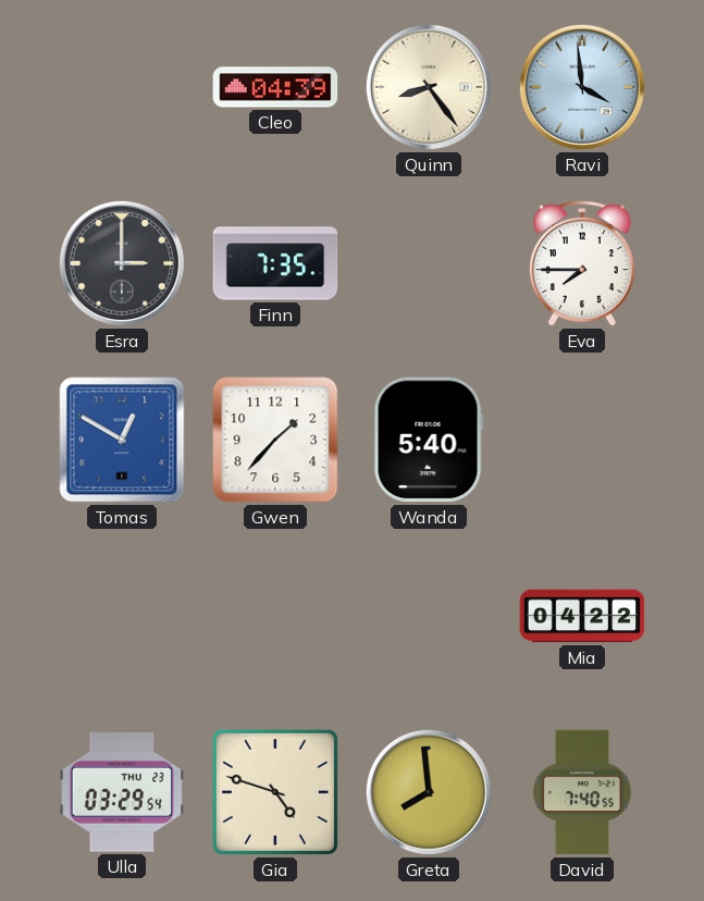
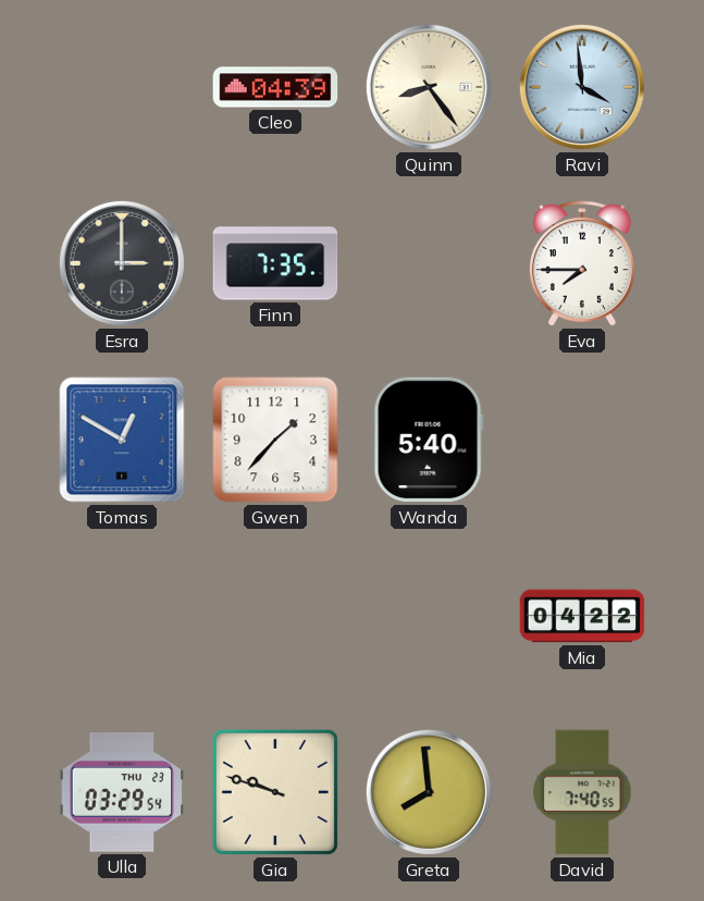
Gia: 4:48 -> 9:48
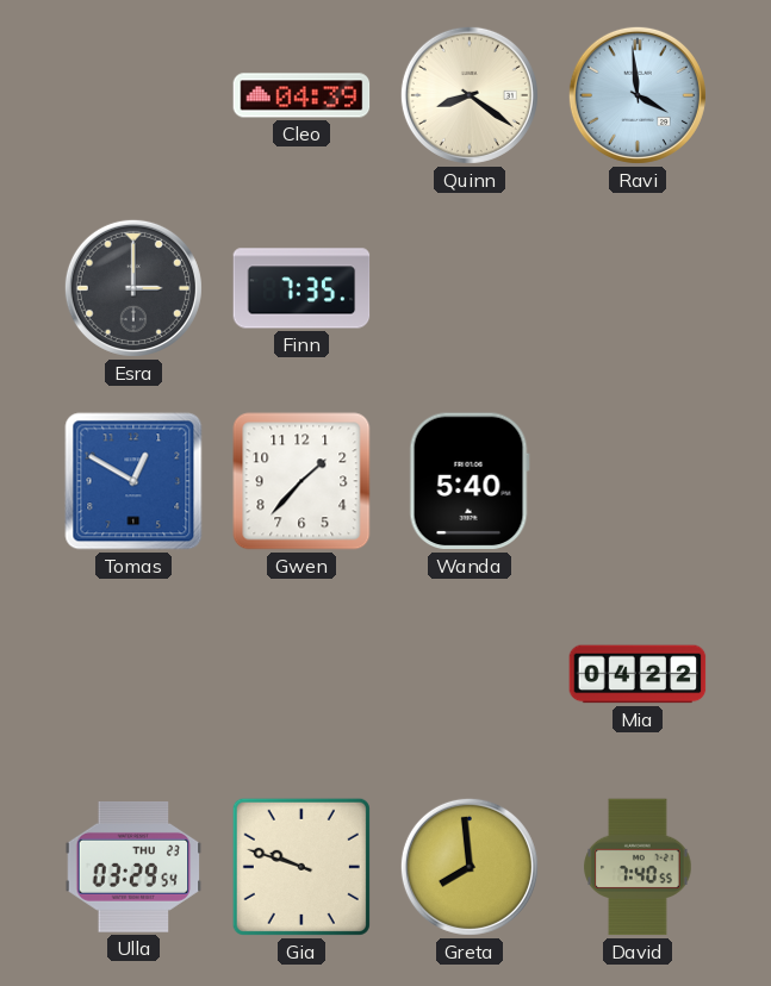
Quinn: 8:24 -> 8:21
Eva: 7:45 -> none
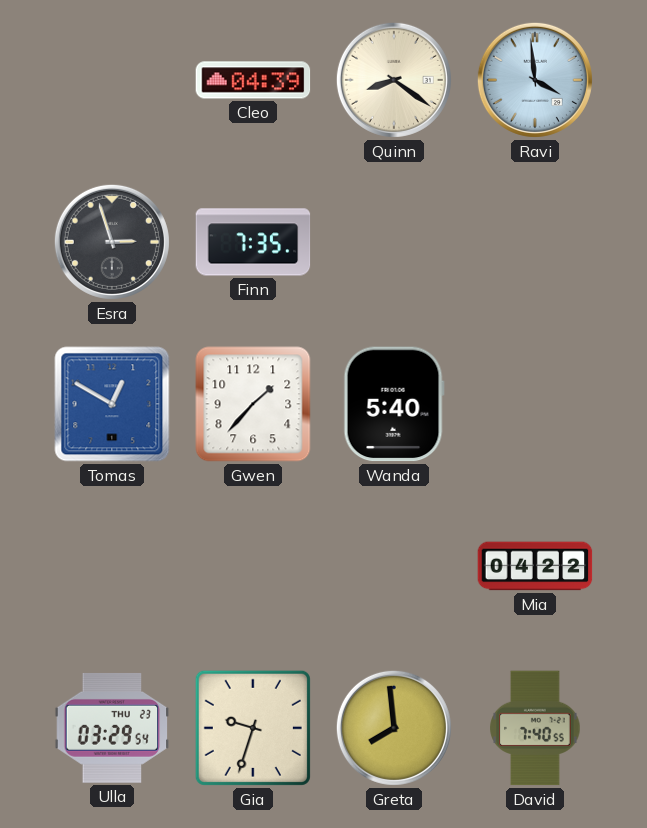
Esra: 3:00 -> 2:57
Gia: 9:48 -> 9:33
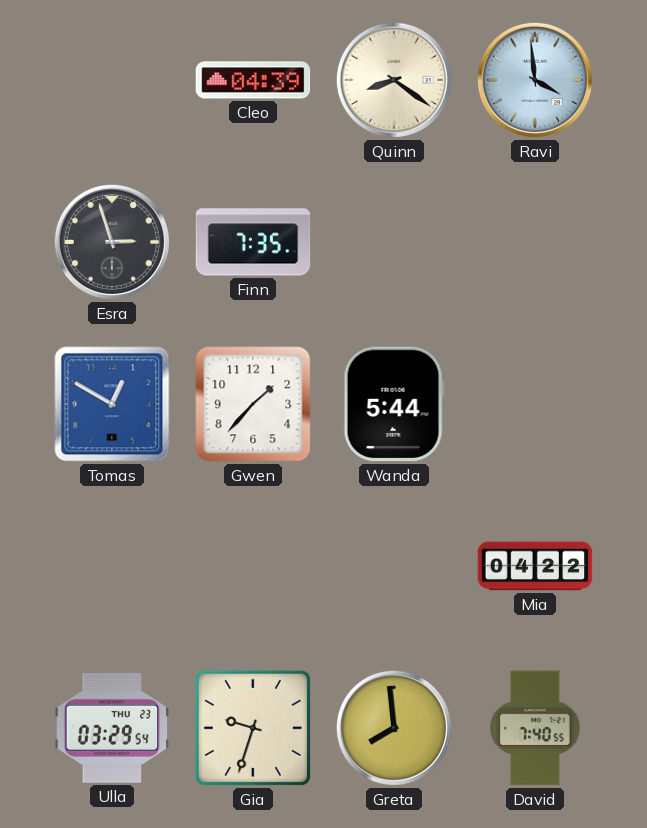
Wanda: 5:40 -> 5:44
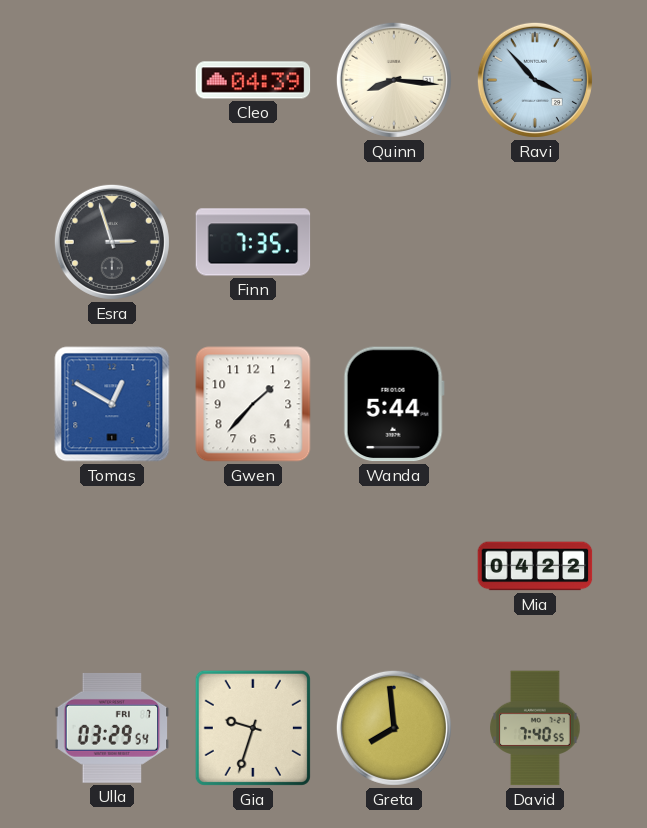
Quinn: 8:21 -> 8:16
Ravi: 3:59 -> 3:53
Ulla date: THU 23 -> FRI 7
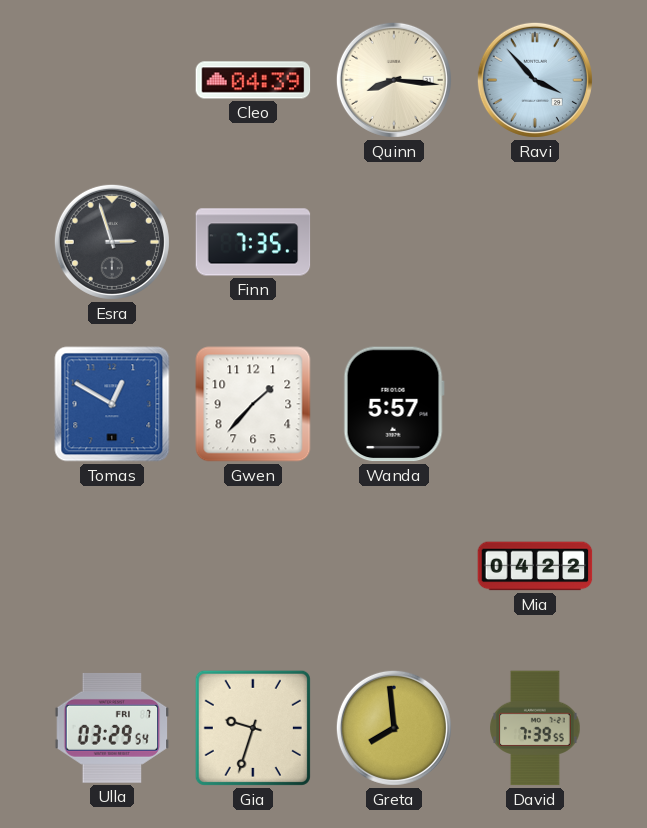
Wanda: 5:44 -> 5:57
David: 7:40 -> 7:39
